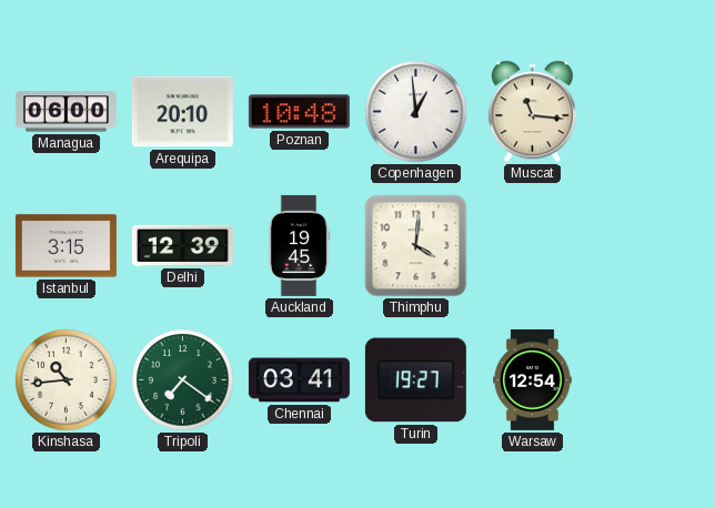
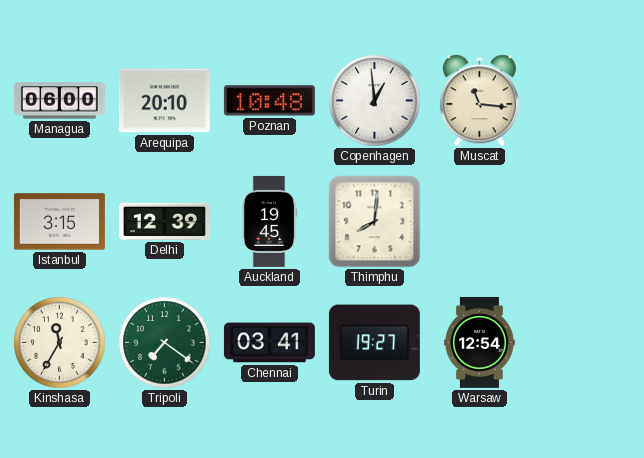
Thimphu: 4:01 -> 8:01
Kinshasa: 10:44 -> 11:35
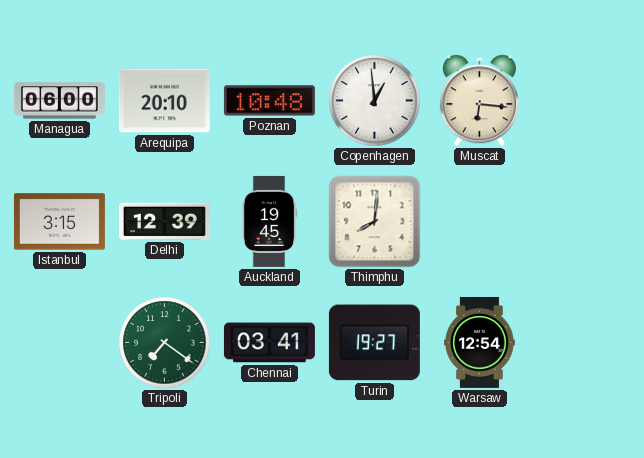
Muscat: 11:16 -> 6:16
Kinshasa: 11:35 -> none
